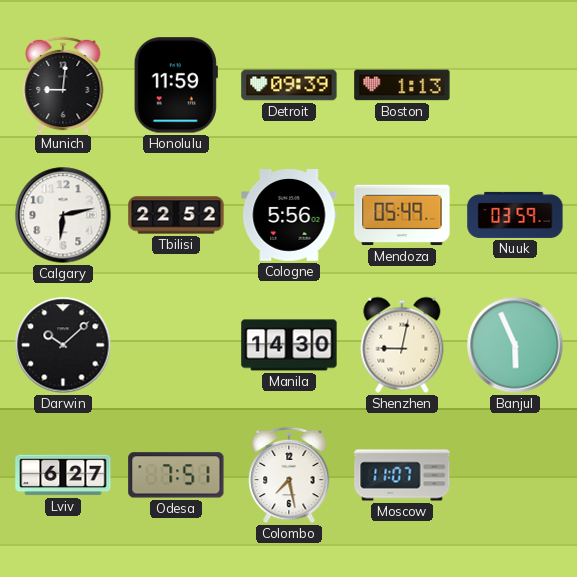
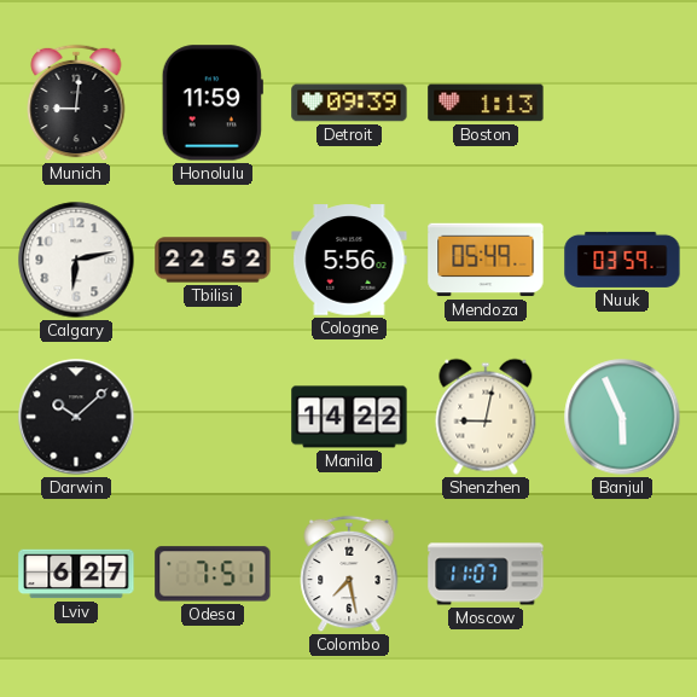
Manila: 14:30 -> 14:22
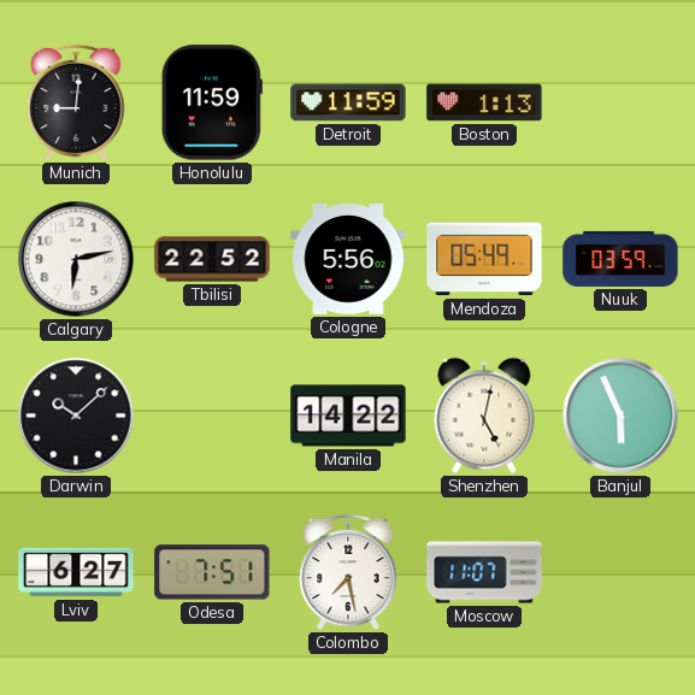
Detroit: 09:39 -> 11:59
Shenzhen: 9:02 -> 5:02
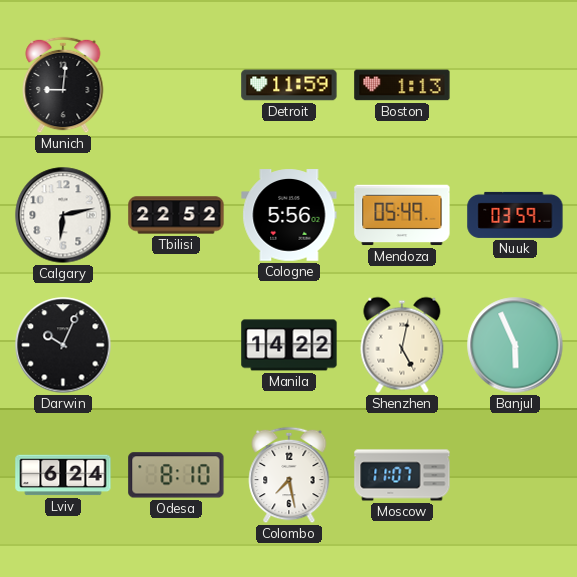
Honolulu: 11:59 -> none
Darwin: 10:08 -> 10:04
Lviv: 6:27 -> 6:24
Odesa: 7:51 -> 8:10
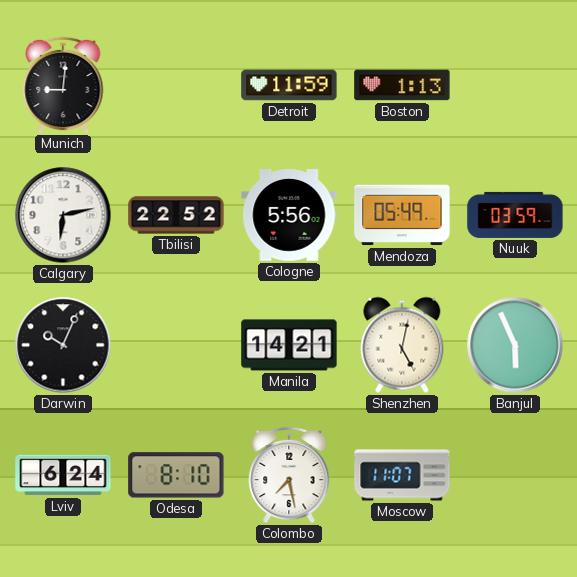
Manila: 14:22 -> 14:21
